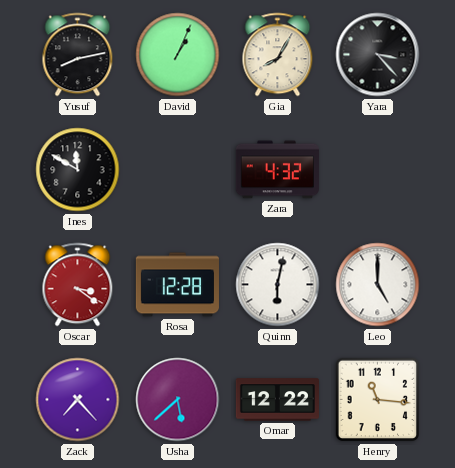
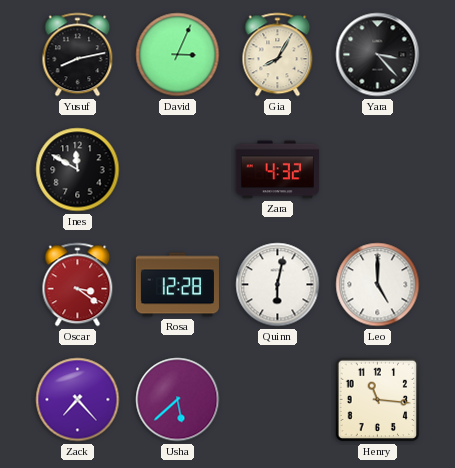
David: 1:04 -> 3:04
Omar: 12:22 -> none
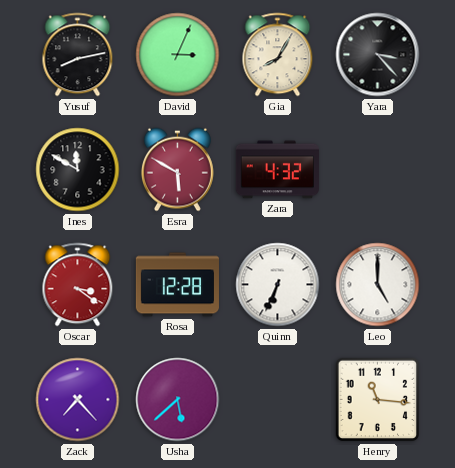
Esra: none -> 5:50
Quinn: 6:02 -> 6:34
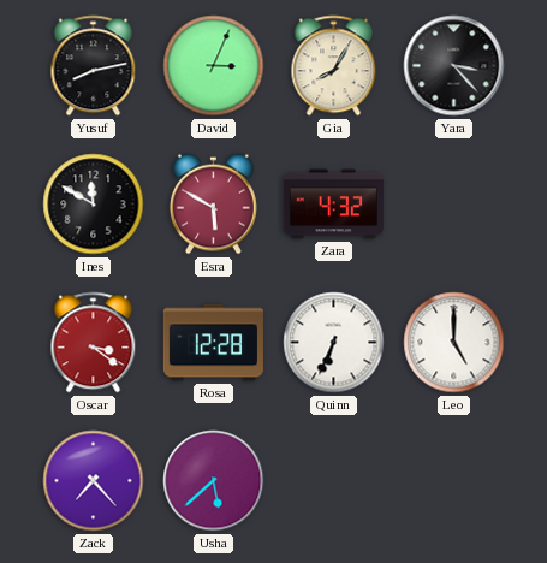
Henry: 11:16 -> none
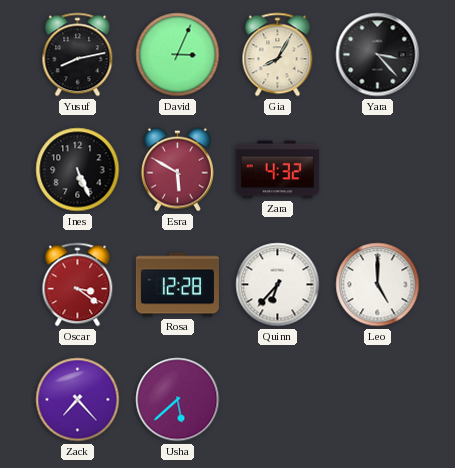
Ines: 11:50 -> 5:26
Quinn: 6:34 -> 6:37
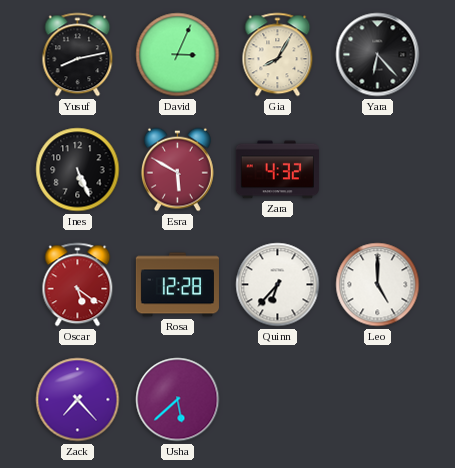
Yara: 3:23 -> 6:23
Oscar: 3:21 -> 5:21
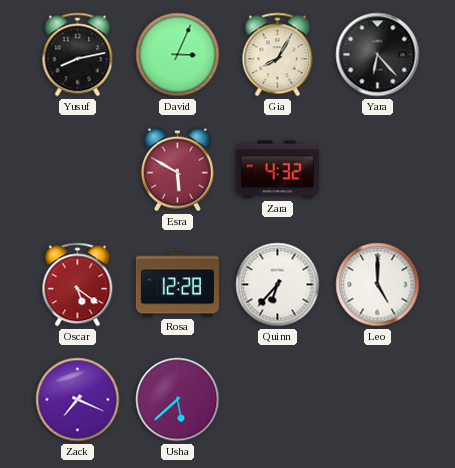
Ines: 5:26 -> none
Zack: 7:23 -> 7:19
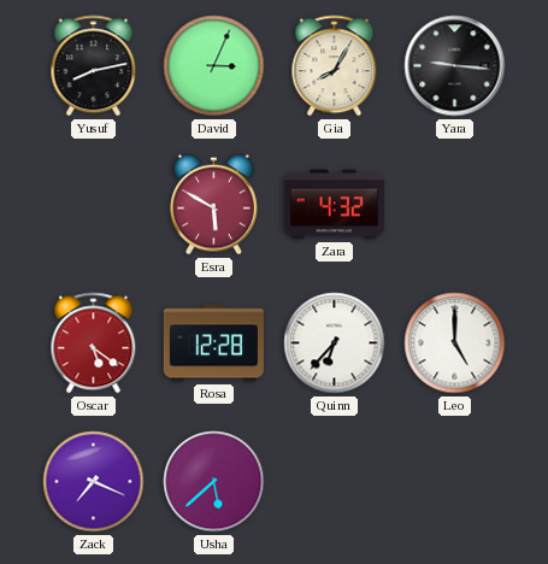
Yara: 6:23 -> 9:16
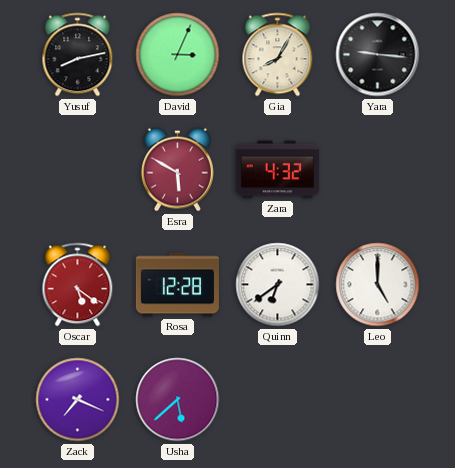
Quinn: 6:37 -> 6:39
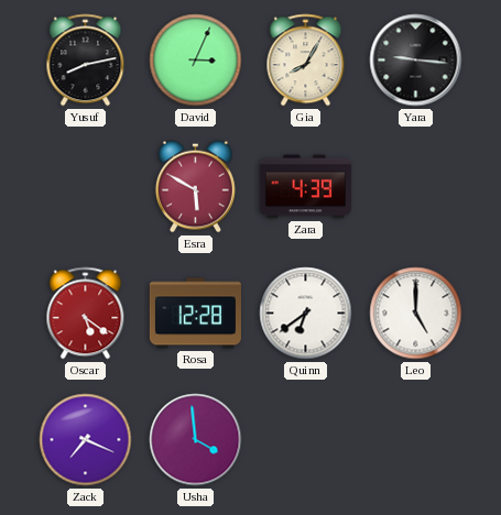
Zara: 4:32 -> 4:39
Usha: 5:38 -> 3:59
